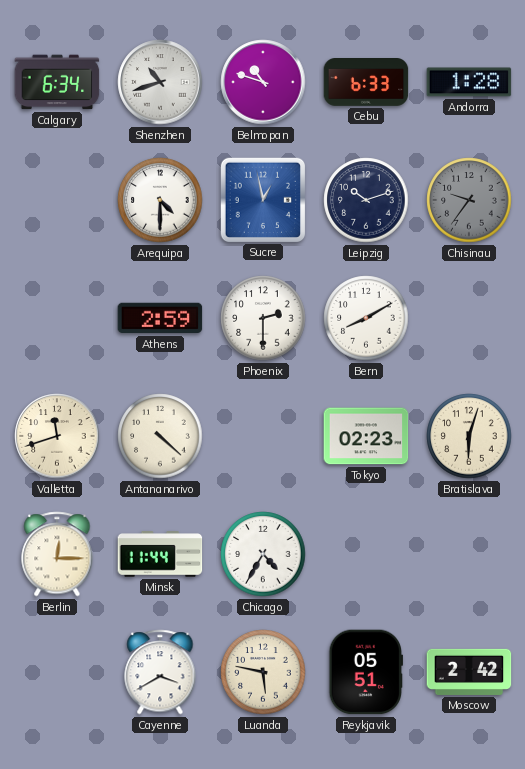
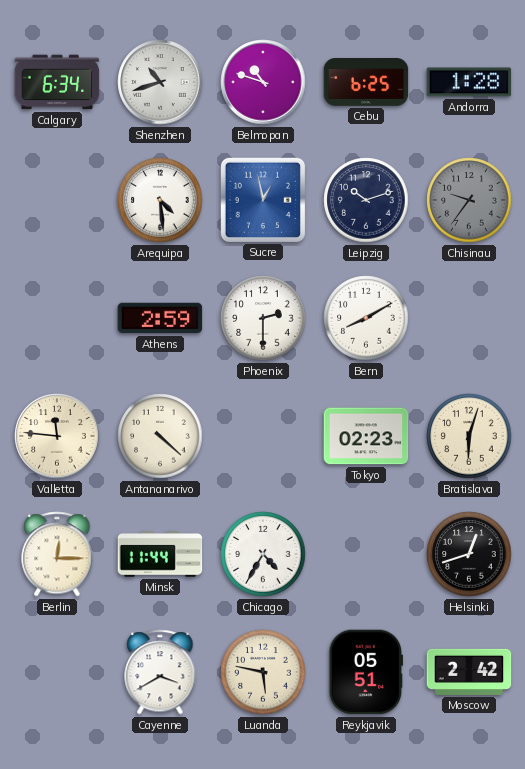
Cebu: 6:33 -> 6:25
Arequipa: 4:30 -> 4:29
Valletta: 11:42 -> 11:46
Helsinki: none -> 12:42
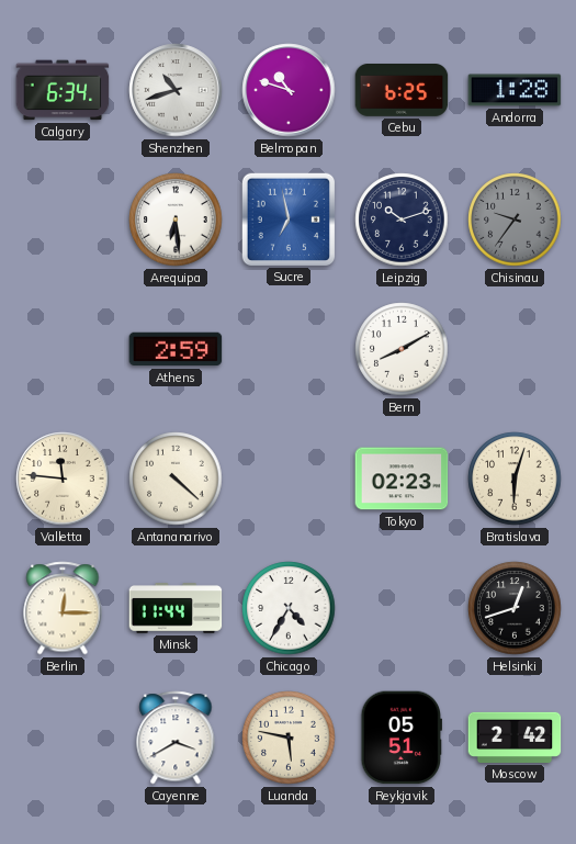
Arequipa: 4:29 -> 6:29
Sucre: 12:58 -> 6:58
Phoenix: 2:30 -> none
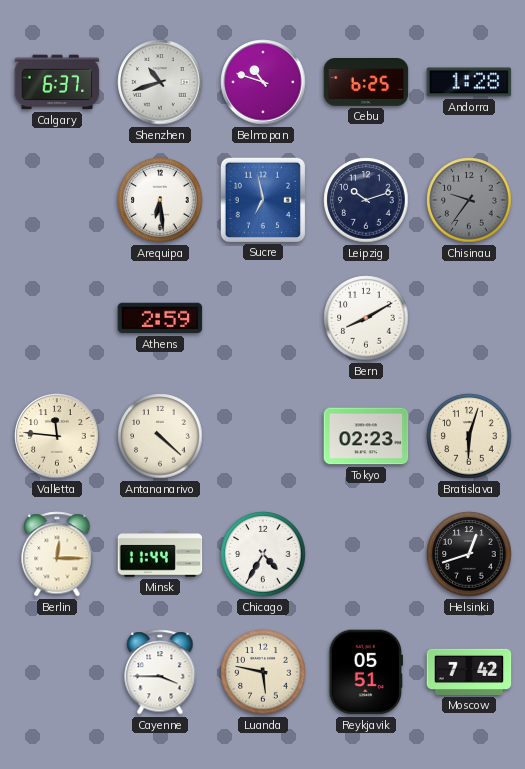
Calgary: 6:34 -> 6:37
Cayenne: 3:40 -> 3:45
Moscow: 2:42 -> 7:42
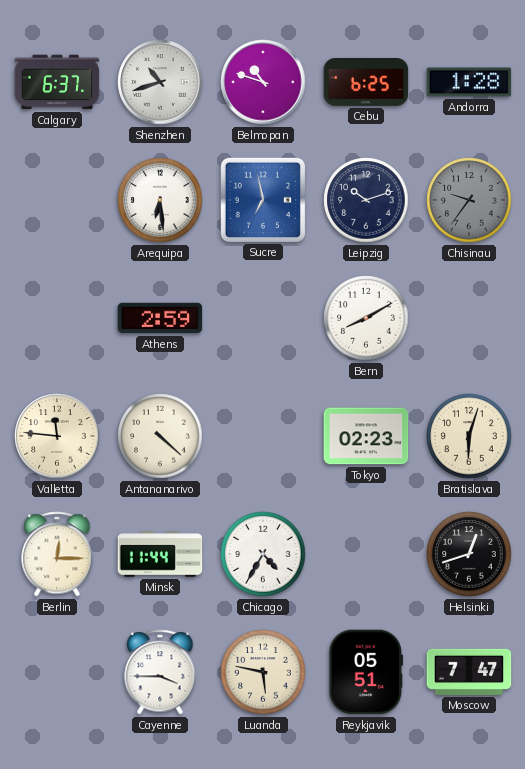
Moscow: 7:42 -> 7:47
